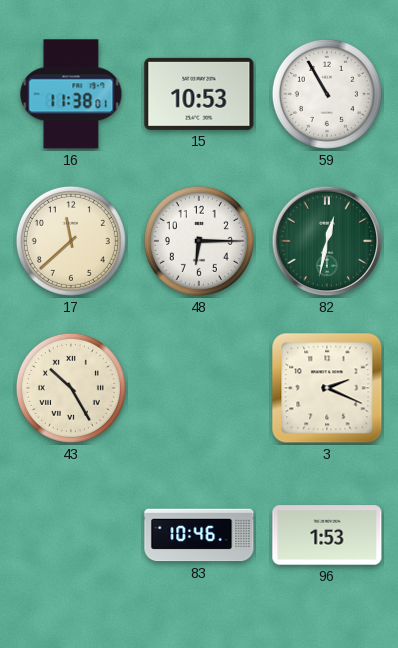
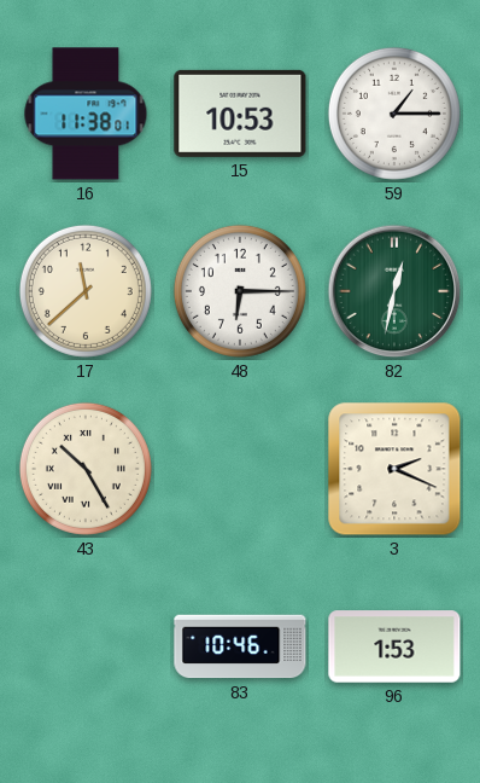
59: 10:55 -> 1:15
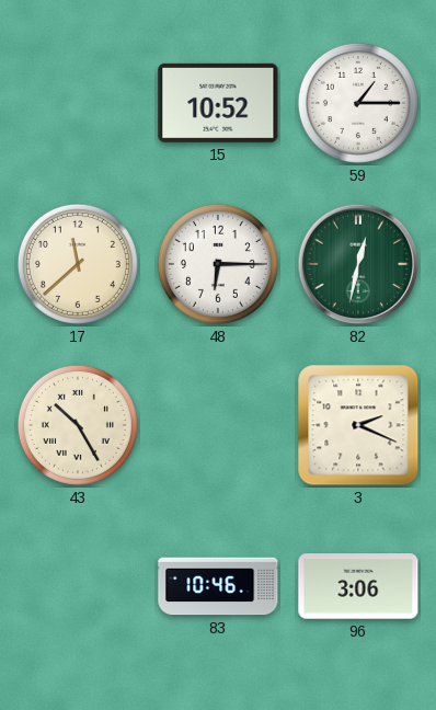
16: 11:38 -> none
15: 10:53 -> 10:52
96: 1:53 -> 3:06
